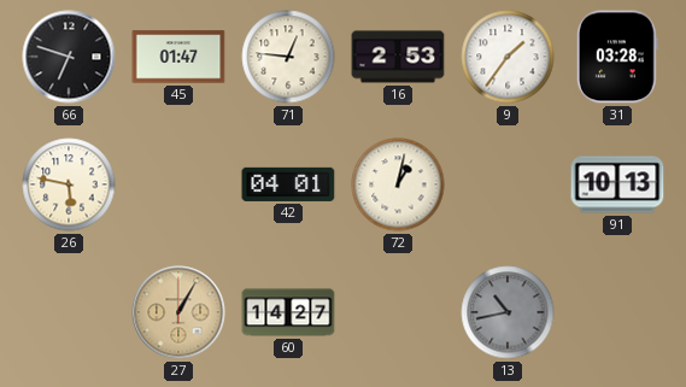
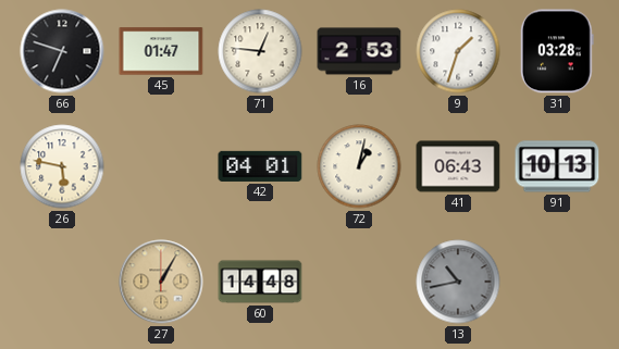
9: 1:36 -> 1:33
41: none -> 06:43
60: 14:27 -> 14:48
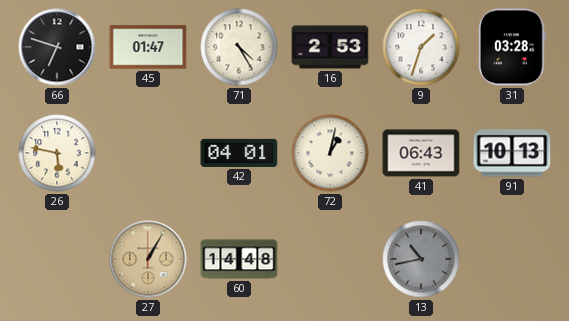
71: 12:46 -> 4:25
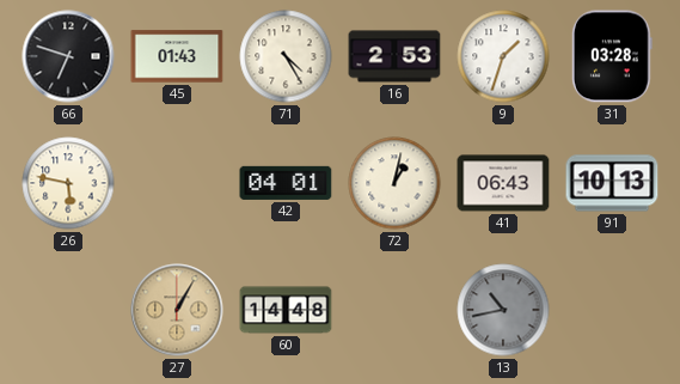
45: 01:47 -> 01:43
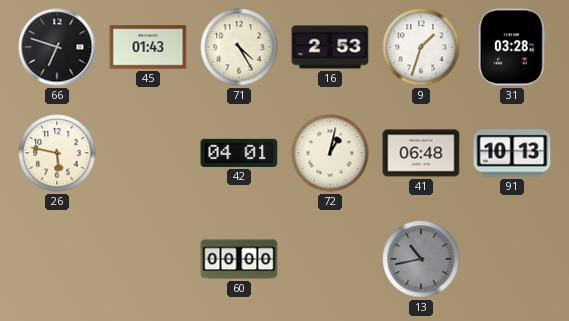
41: 06:43 -> 06:48
27: 1:05 -> none
60: 14:48 -> 00:00
